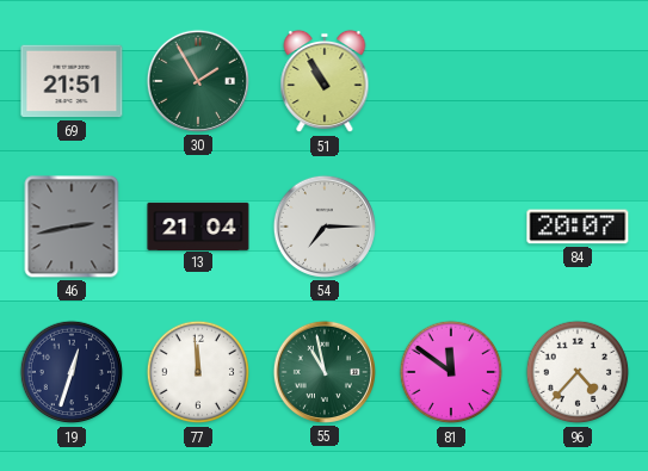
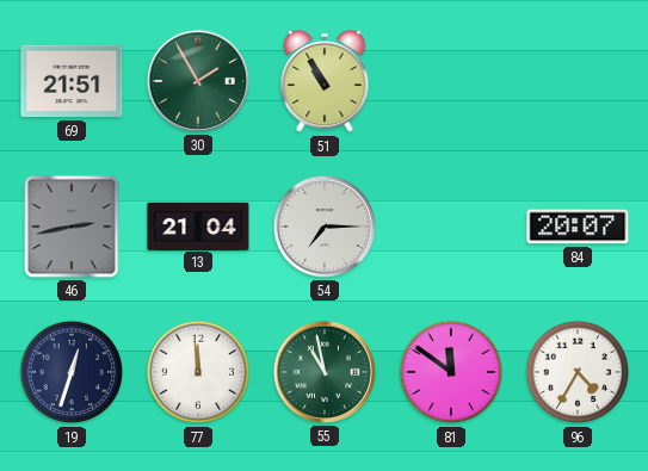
96: 4:37 -> 4:35
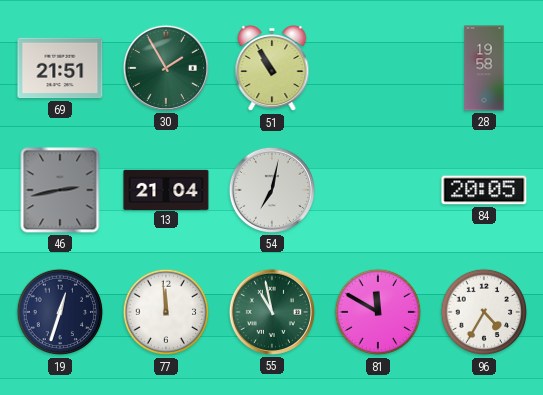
28: none -> 19:58
54: 7:15 -> 7:02
84: 20:07 -> 20:05
81: 11:51 -> 11:50
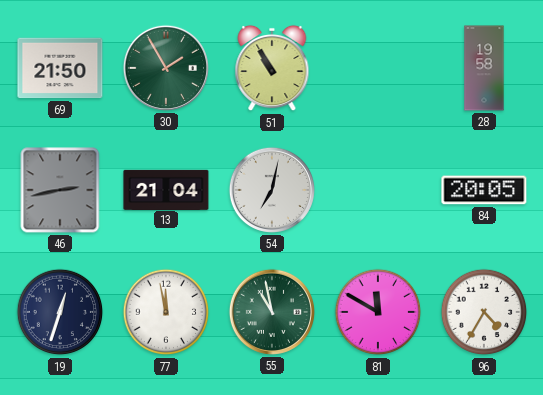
69: 21:51 -> 21:50
77: 11:59 -> 11:58
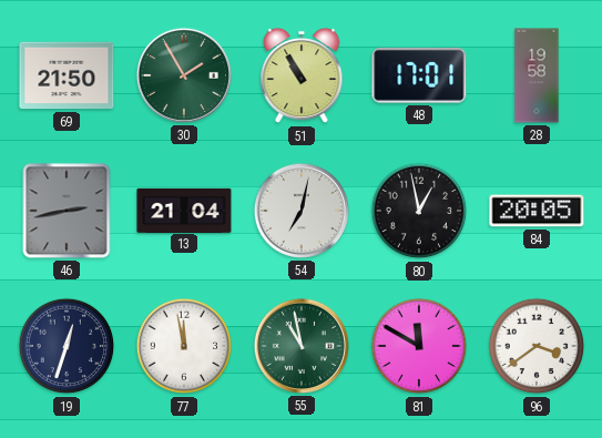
48: none -> 17:01
80: none -> 12:58
96: 4:35 -> 3:39
